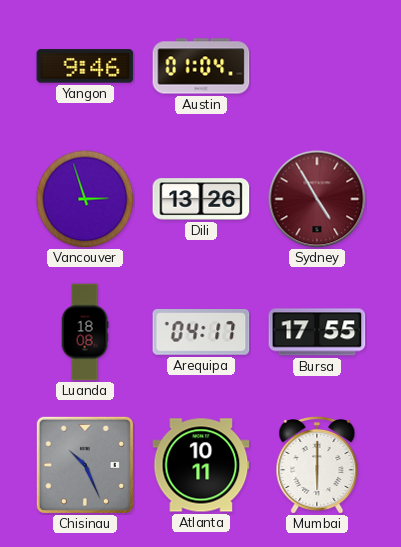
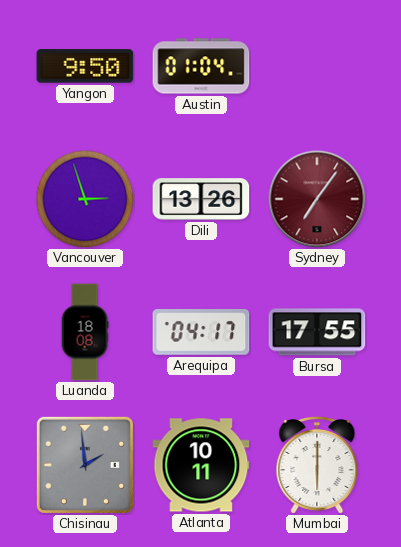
Yangon: 9:46 -> 9:50
Sydney: 4:55 -> 7:06
Chisinau: 10:26 -> 1:59
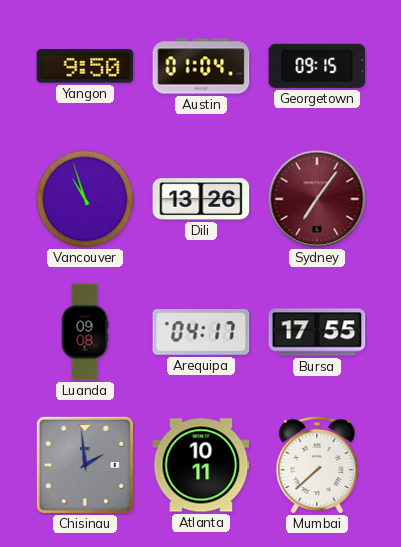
Georgetown: none -> 09:15
Vancouver: 2:57 -> 10:57
Luanda: 18:08 -> 09:08
Mumbai: 6:00 -> 7:38
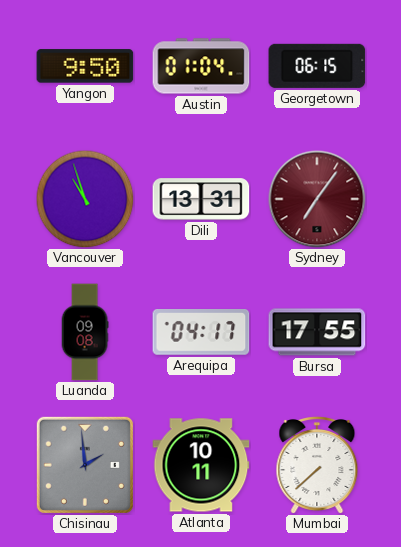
Georgetown: 09:15 -> 06:15
Dili: 13:26 -> 13:31
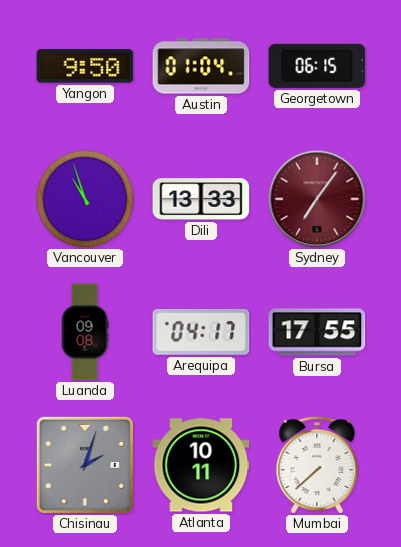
Dili: 13:31 -> 13:33
Chisinau: 1:59 -> 2:03
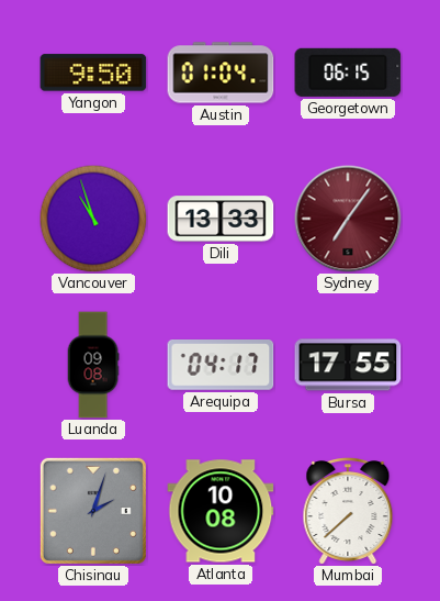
Atlanta: 10:11 -> 10:08
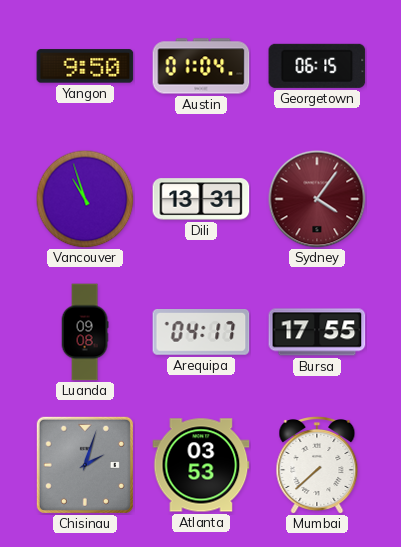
Dili: 13:33 -> 13:31
Sydney: 7:06 -> 4:06
Atlanta: 10:08 -> 03:53
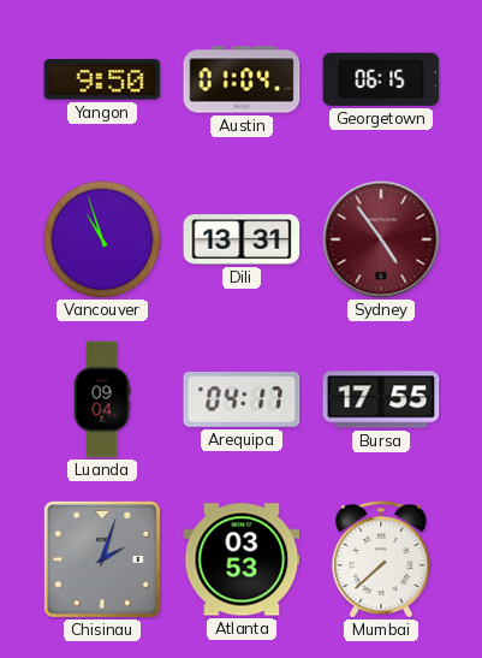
Sydney: 4:06 -> 4:54
Luanda: 09:08 -> 09:04
